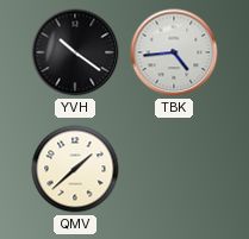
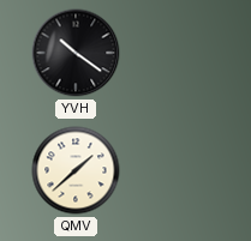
TBK: 4:44 -> none
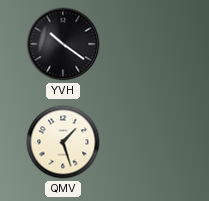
QMV: 1:38 -> 1:27
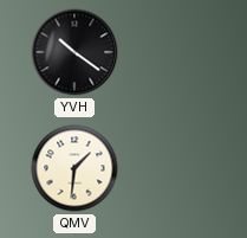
QMV: 1:27 -> 1:31
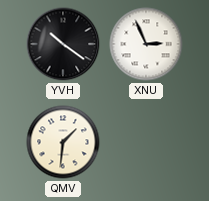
XNU: none -> 2:56
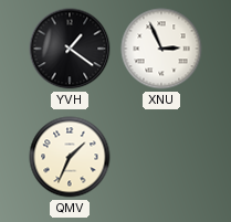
YVH: 10:21 -> 1:21
QMV: 1:31 -> 1:34
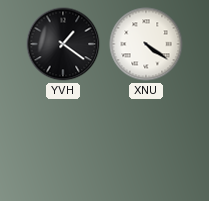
XNU: 2:56 -> 4:21
QMV: 1:34 -> none
